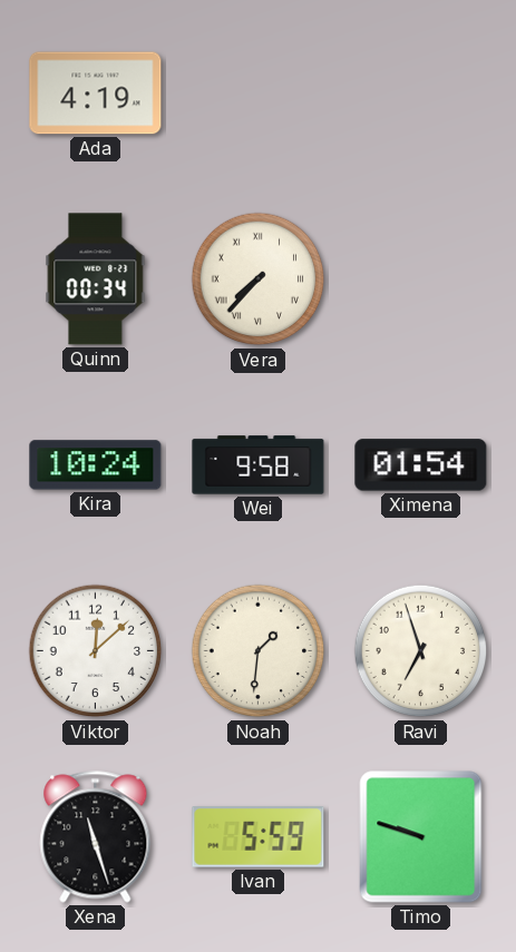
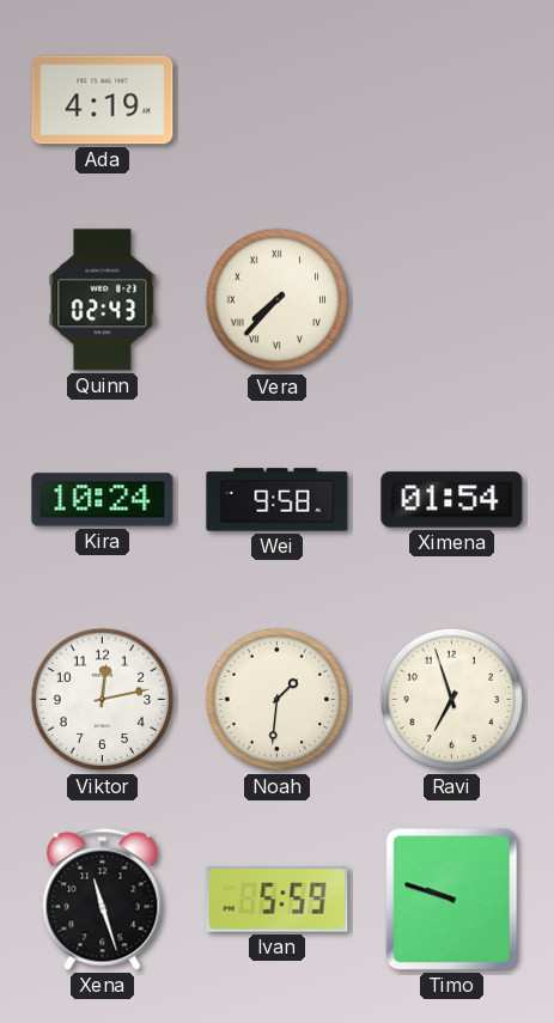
Quinn: 00:34 -> 02:43
Viktor: 12:08 -> 12:13
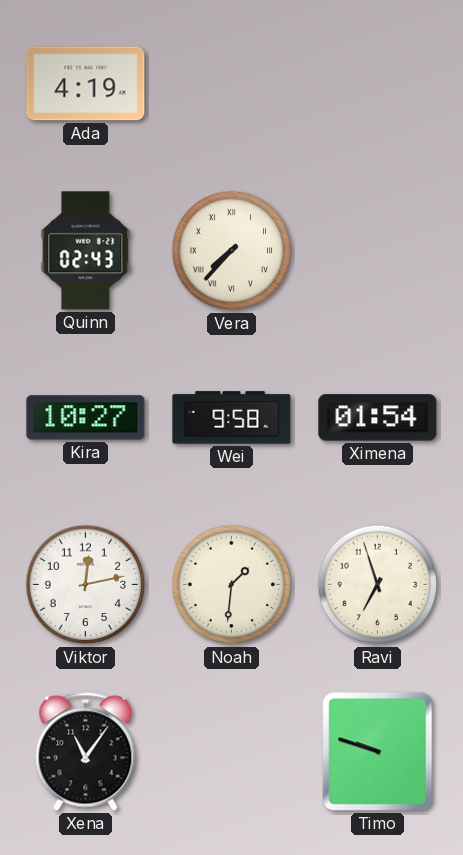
Kira: 10:24 -> 10:27
Xena: 11:27 -> 11:06
Ivan: 5:59 -> none
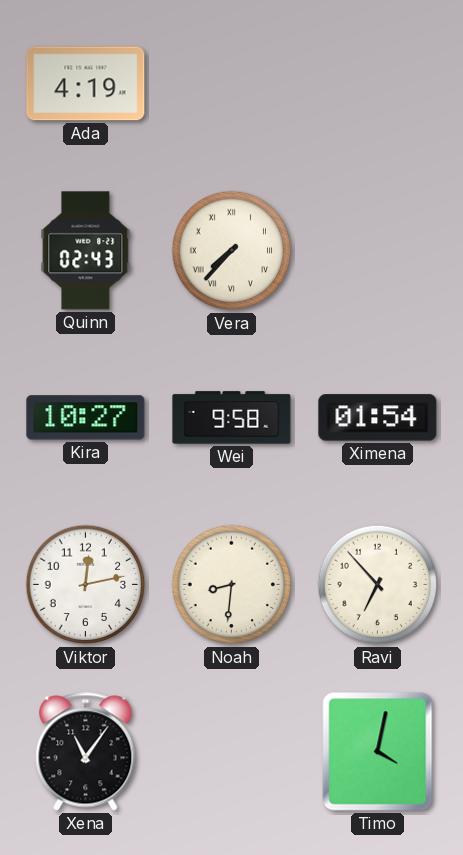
Noah: 1:31 -> 8:31
Ravi: 6:57 -> 6:53
Timo: 9:48 -> 4:02
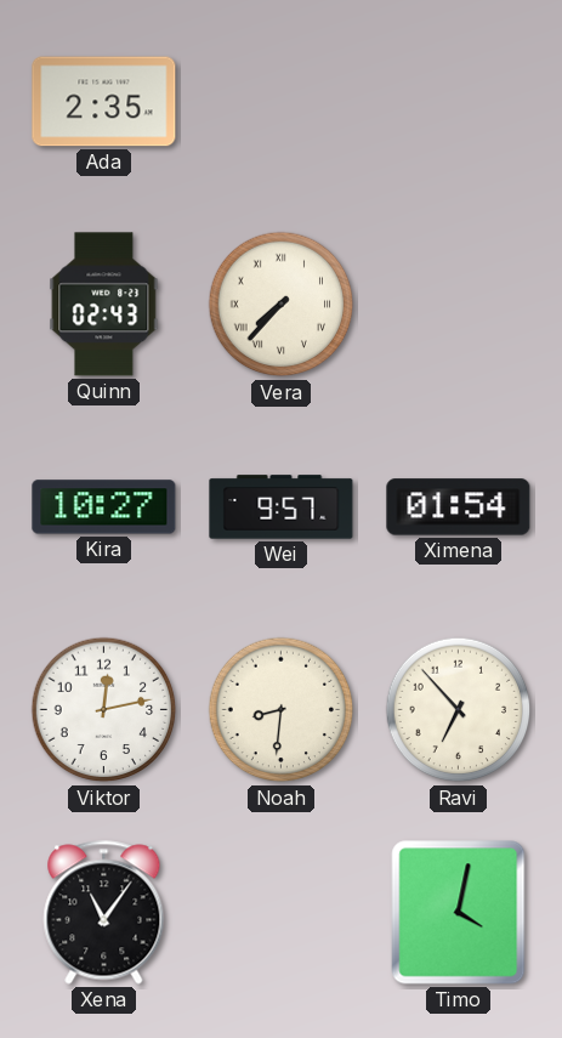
Ada: 4:19 -> 2:35
Wei: 9:58 -> 9:57
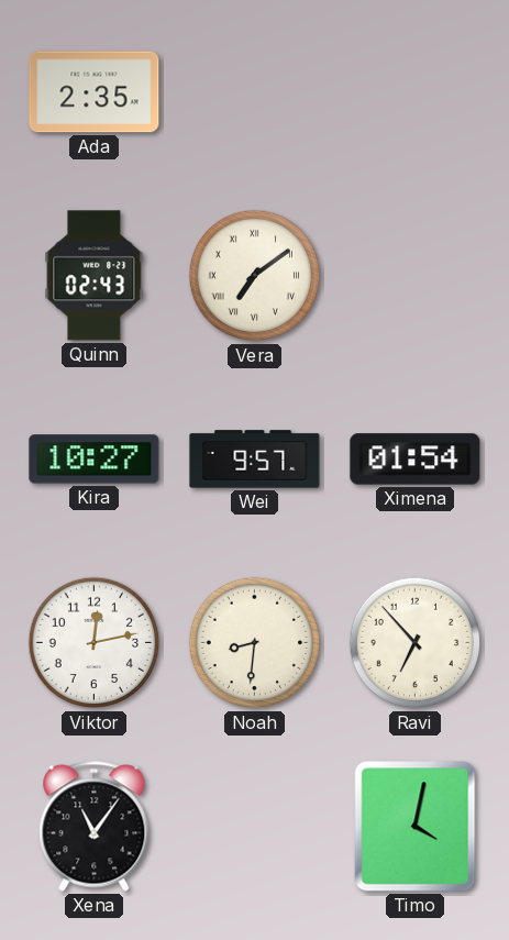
Vera: 7:37 -> 7:09
